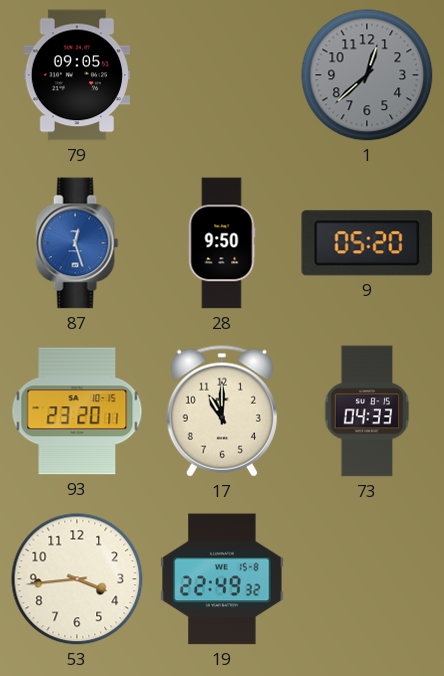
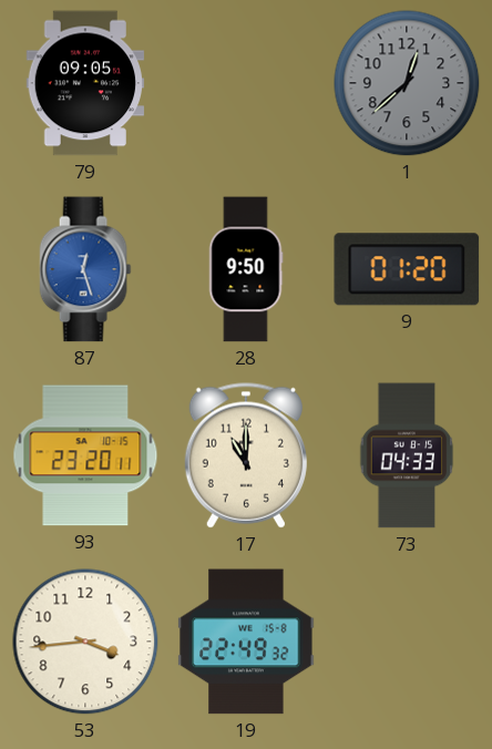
9: 05:20 -> 01:20
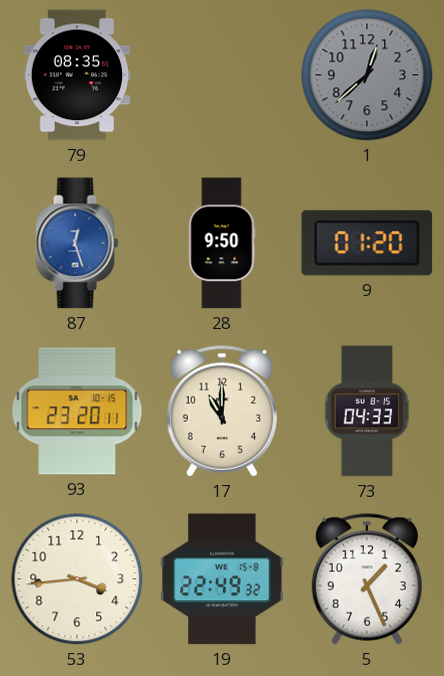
79: 09:05 -> 08:35
5: none -> 1:26
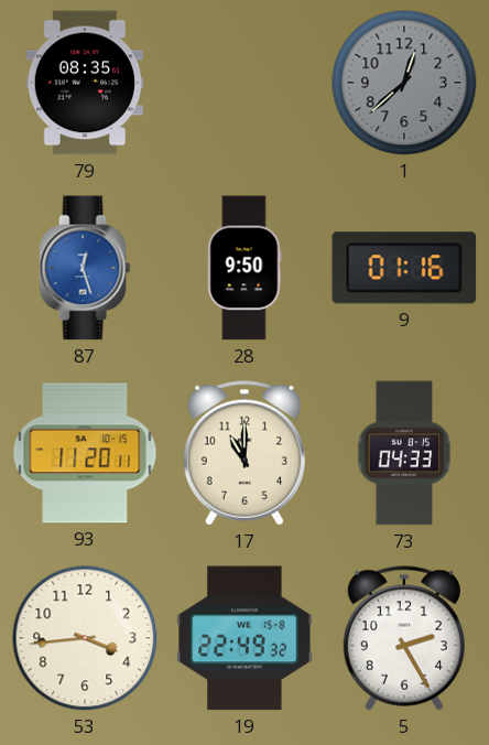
9: 01:20 -> 01:16
93: 23:20 -> 11:20
5: 1:26 -> 2:25
